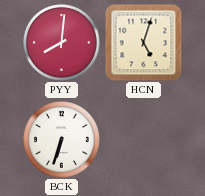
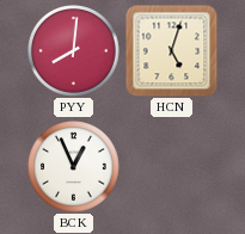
BCK: 6:33 -> 12:56
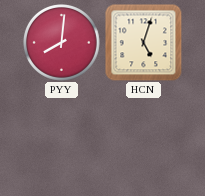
BCK: 12:56 -> none
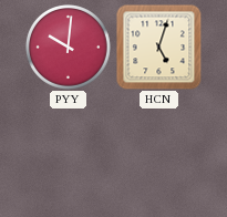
PYY: 8:01 -> 10:01
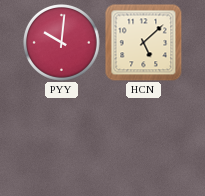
HCN: 5:03 -> 5:08
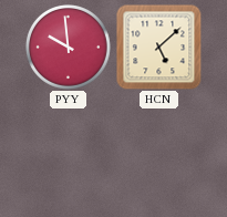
PYY: 10:01 -> 9:59
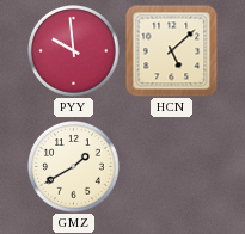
GMZ: none -> 1:40
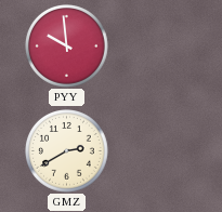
HCN: 5:08 -> none
GMZ: 1:40 -> 2:40
